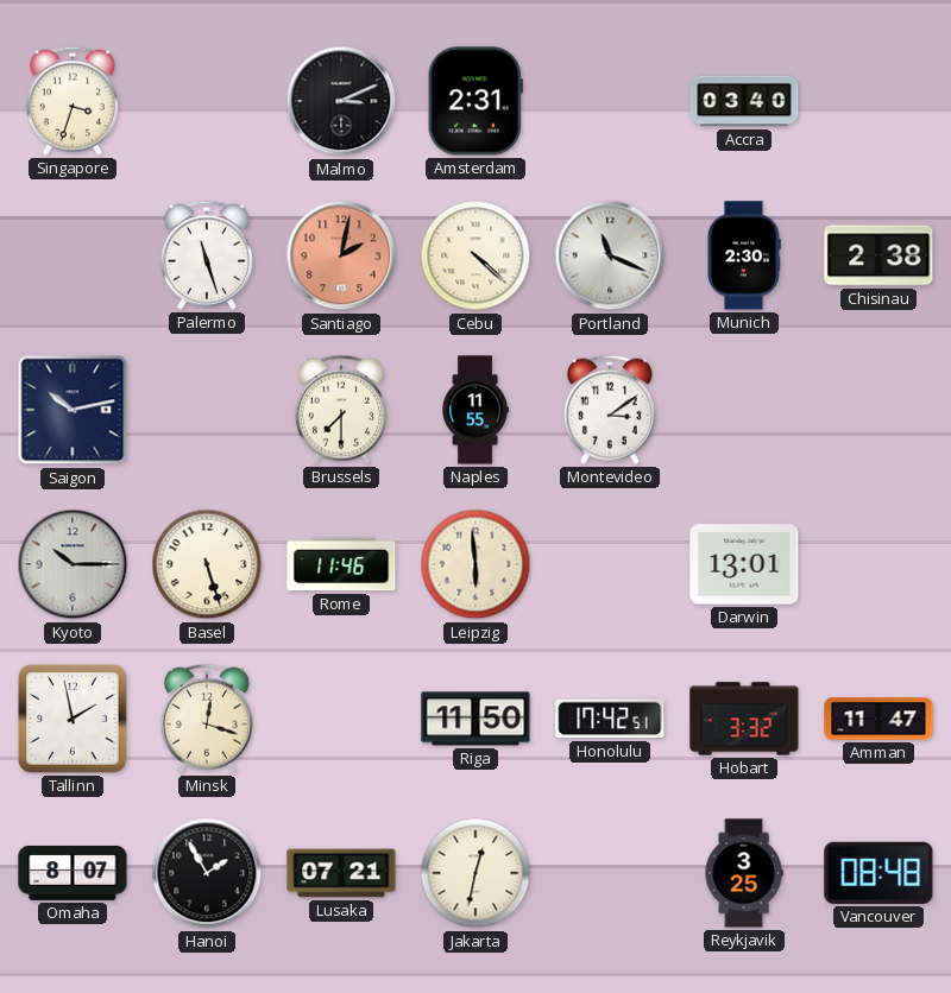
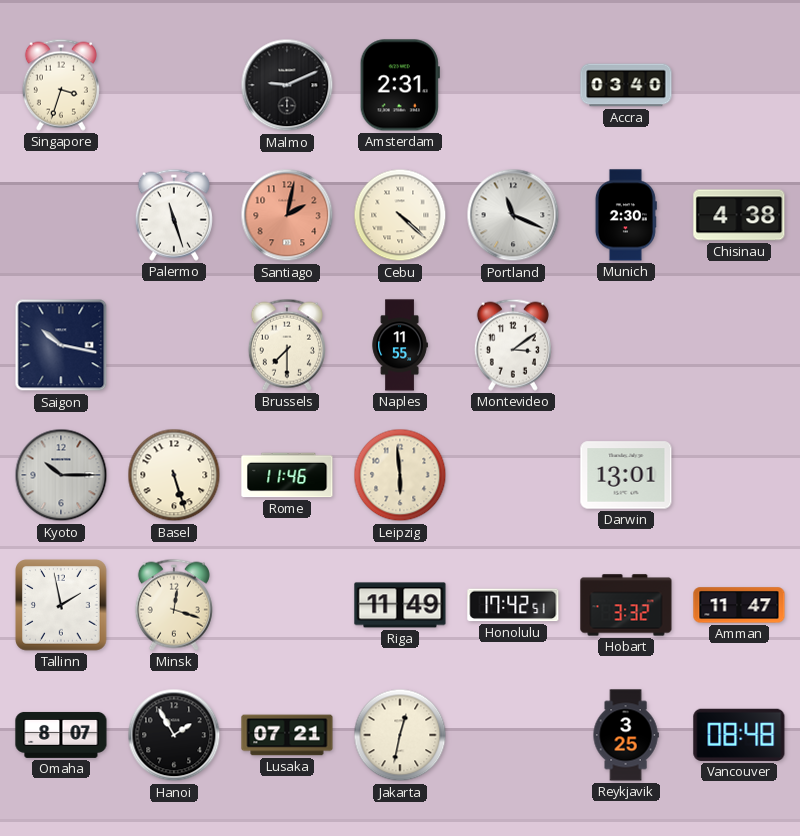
Malmo: 3:11 -> 9:11
Chisinau: 2:38 -> 4:38
Saigon: 10:13 -> 10:17
Riga: 11:50 -> 11:49
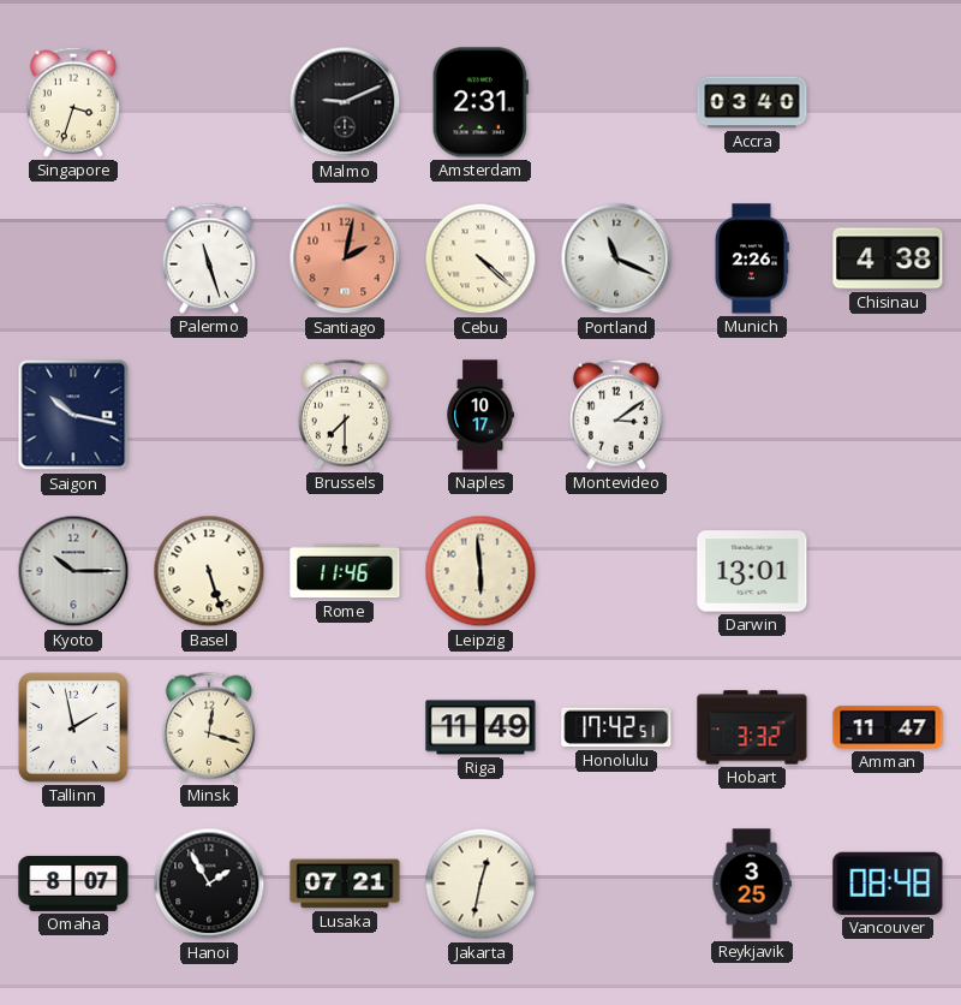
Munich: 2:30 -> 2:26
Naples: 11:55 -> 10:17
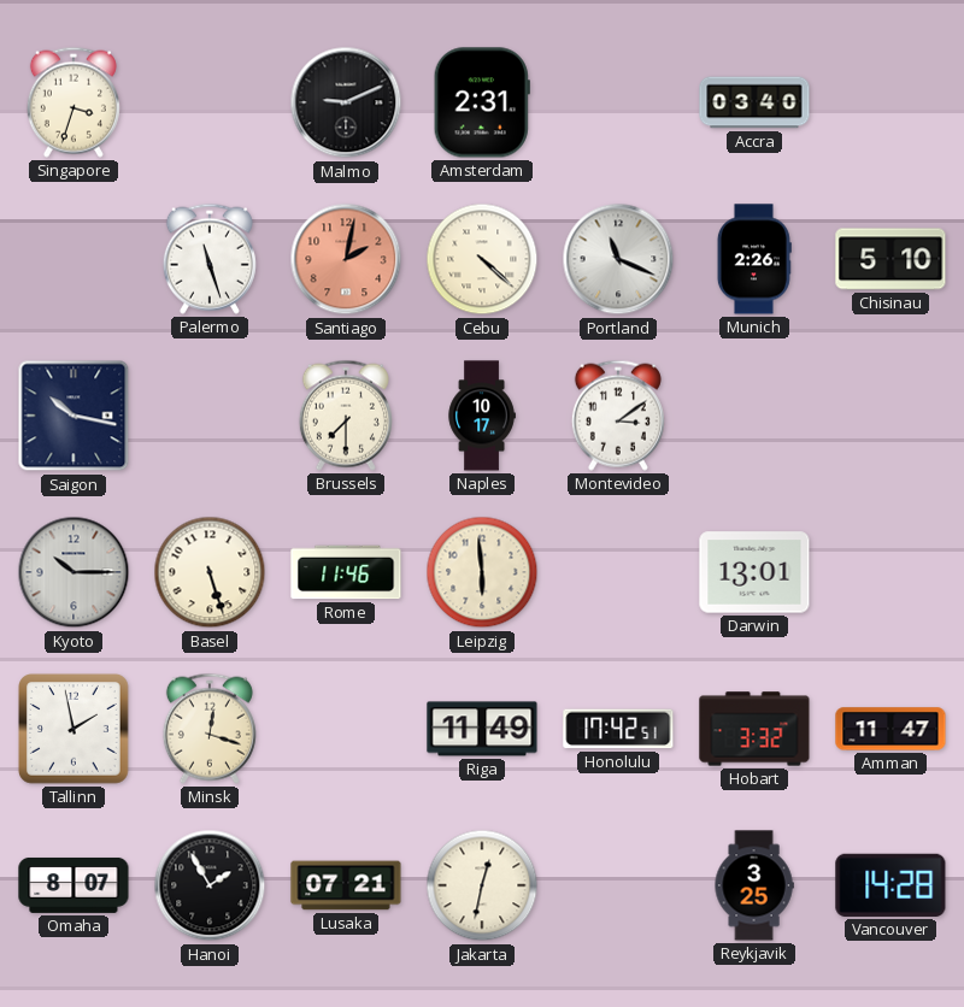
Chisinau: 4:38 -> 5:10
Vancouver: 08:48 -> 14:28
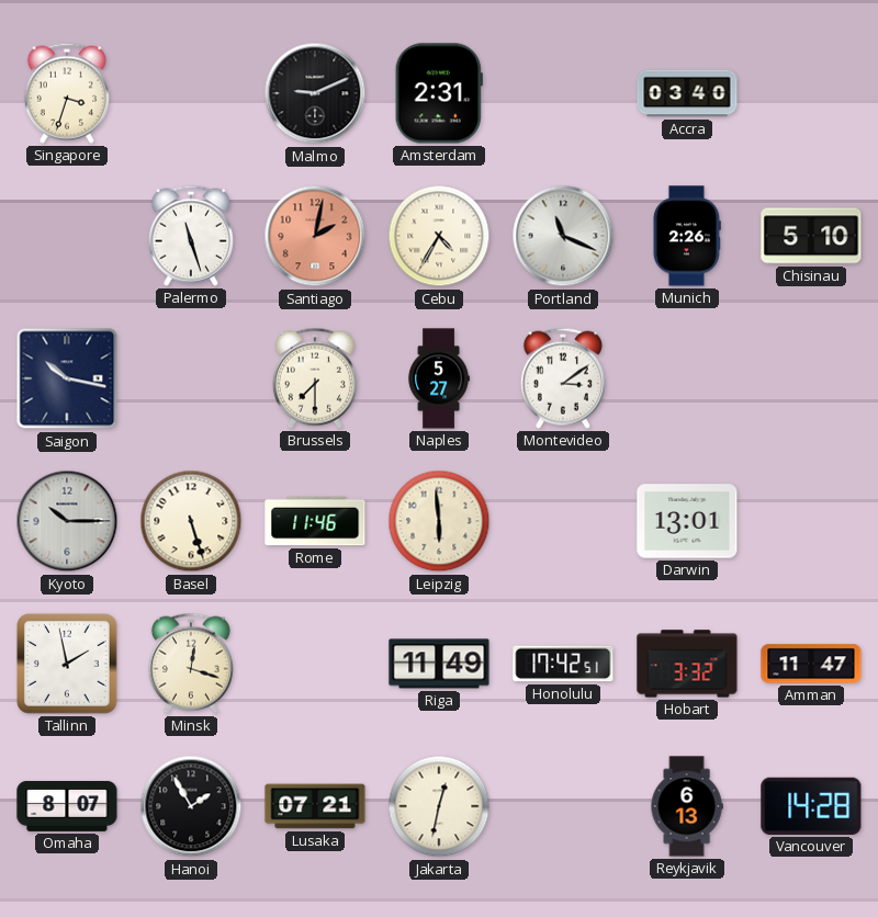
Cebu: 4:22 -> 4:35
Naples: 10:17 -> 5:27
Reykjavik: 3:25 -> 6:13
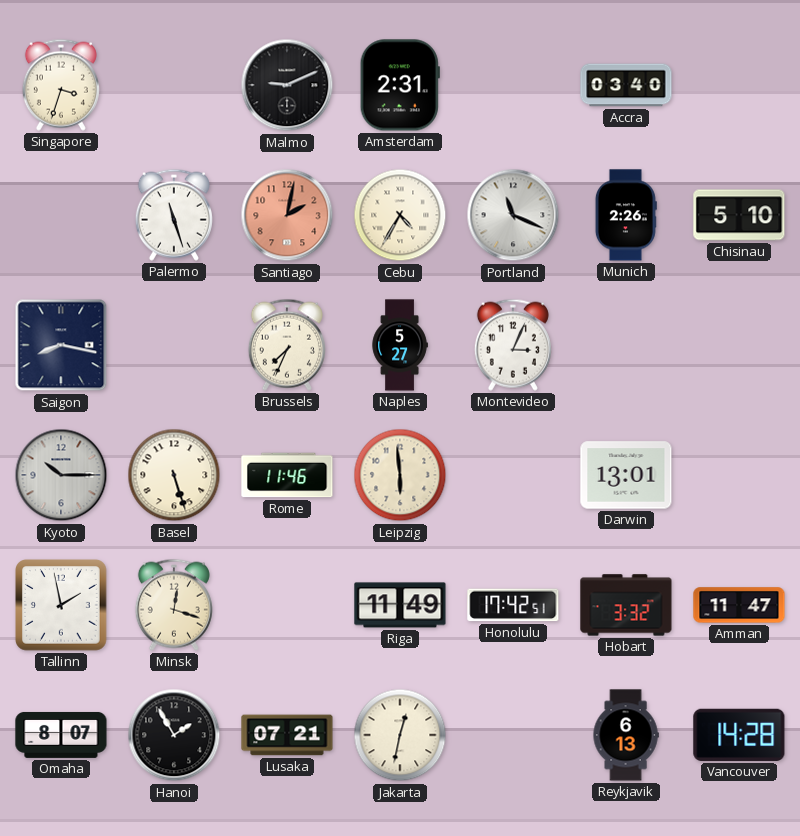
Saigon: 10:17 -> 8:17
Brussels: 7:30 -> 7:34
Montevideo: 3:09 -> 3:04
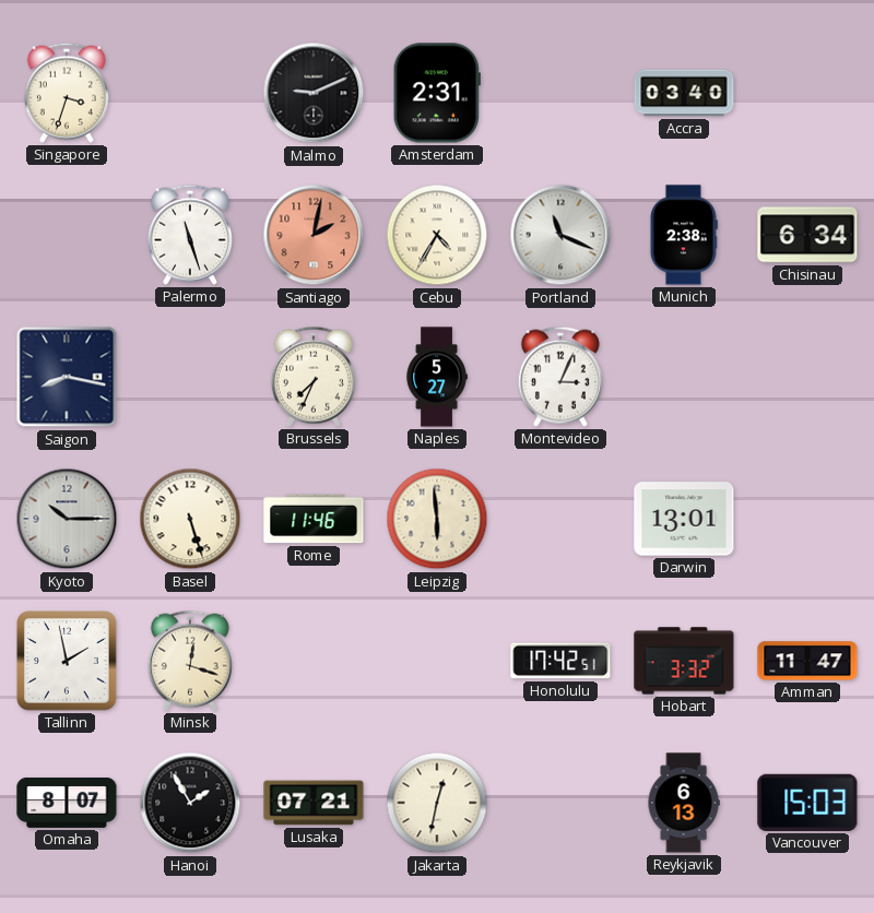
Munich: 2:26 -> 2:38
Chisinau: 5:10 -> 6:34
Riga: 11:49 -> none
Vancouver: 14:28 -> 15:03
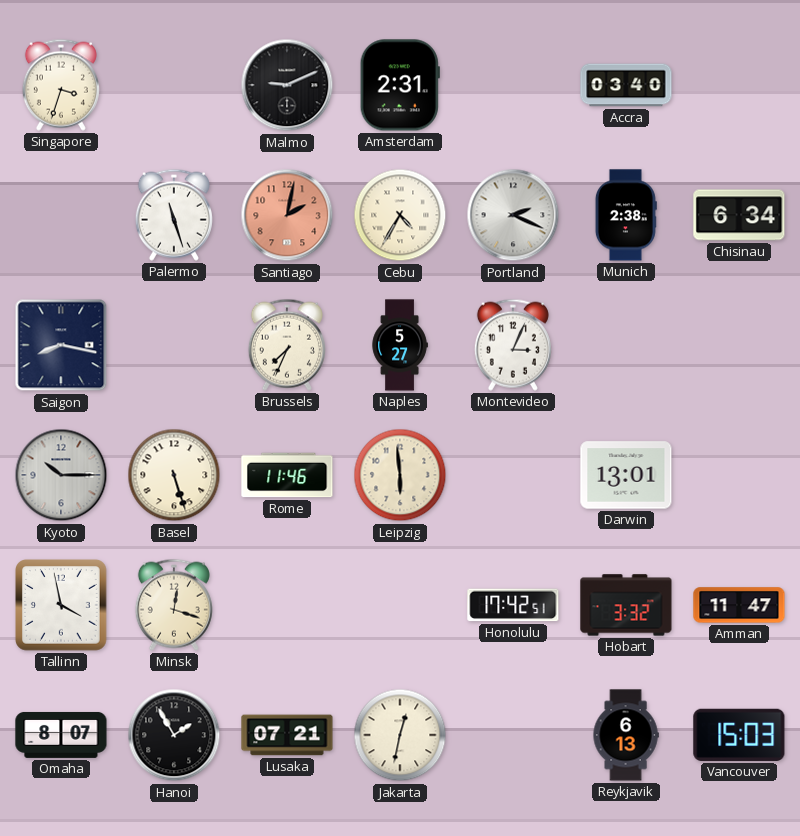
Portland: 11:19 -> 2:19
Tallinn: 1:58 -> 3:58
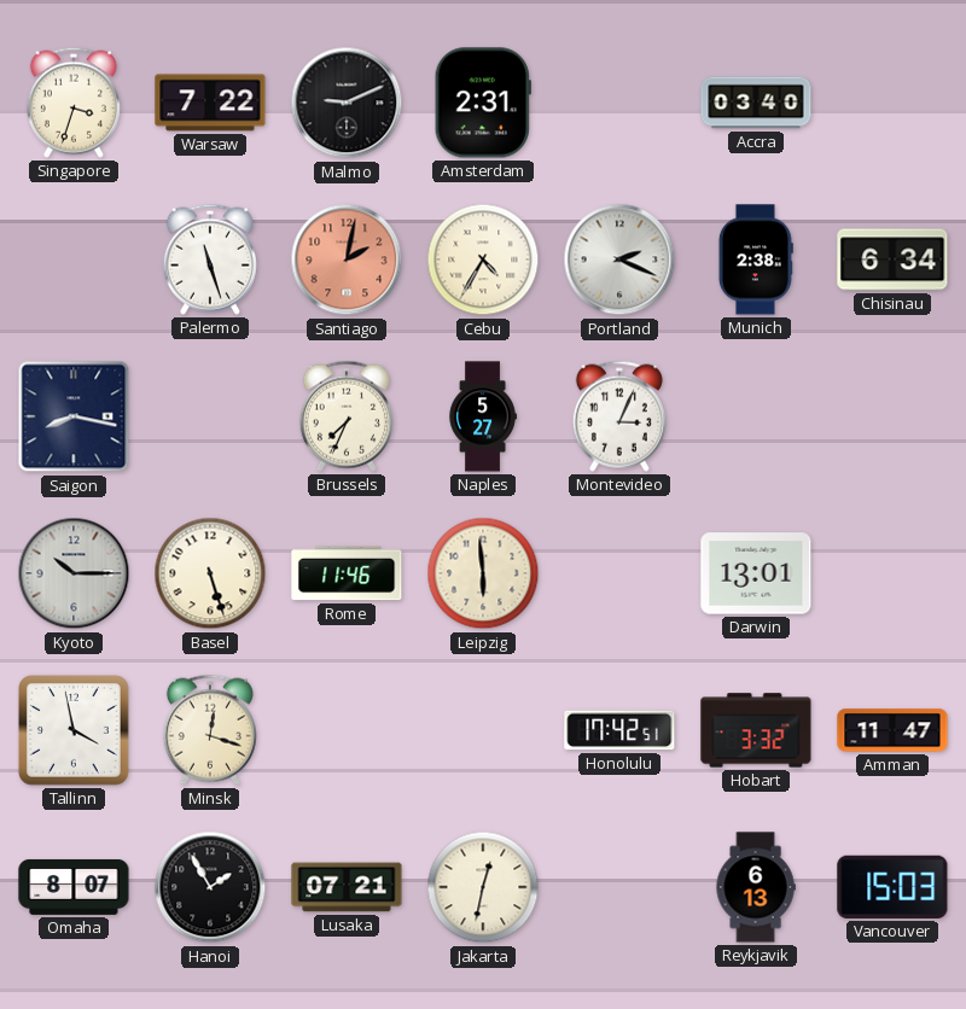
Warsaw: none -> 7:22
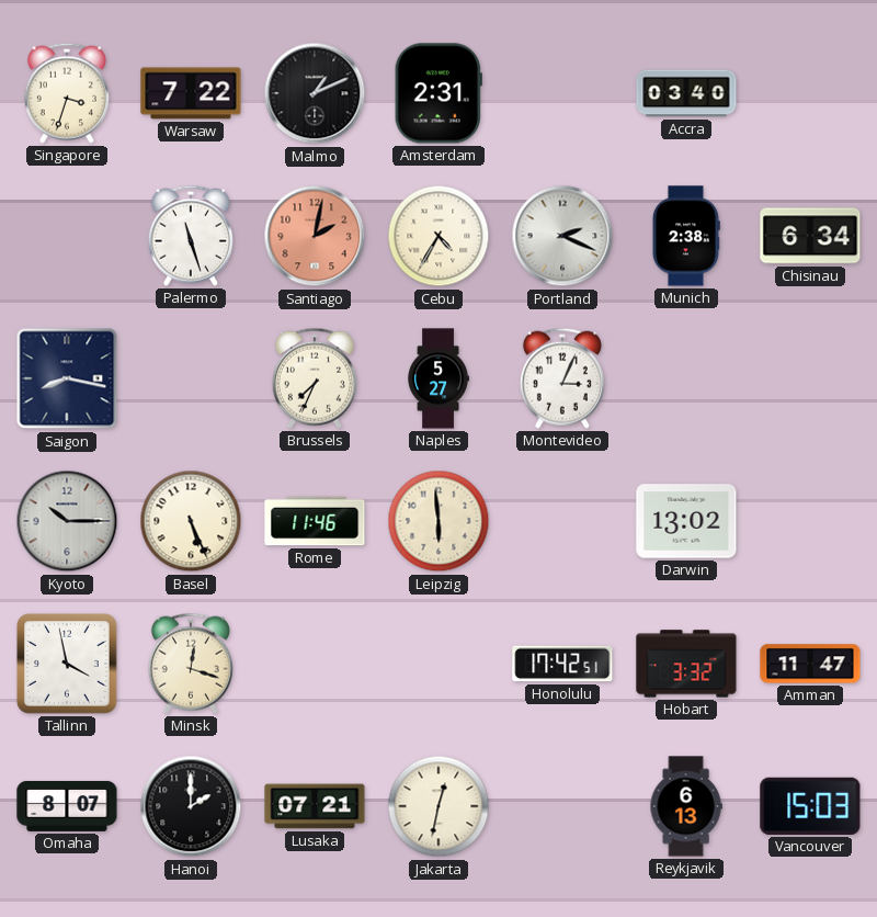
Malmo: 9:11 -> 1:11
Basel: 5:27 -> 5:26
Darwin: 13:01 -> 13:02
Hanoi: 1:55 -> 2:00
